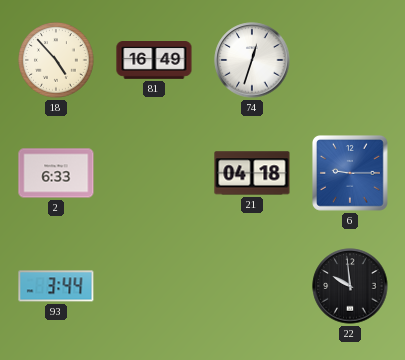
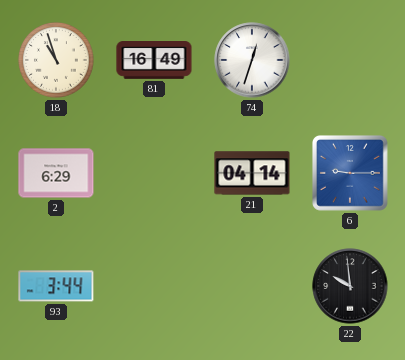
18: 4:53 -> 10:57
2: 6:33 -> 6:29
21: 04:18 -> 04:14
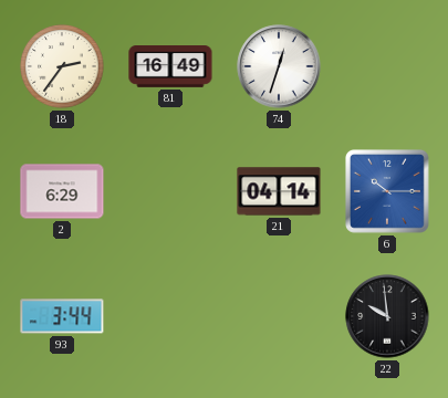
18: 10:57 -> 2:36
6: 9:15 -> 10:15
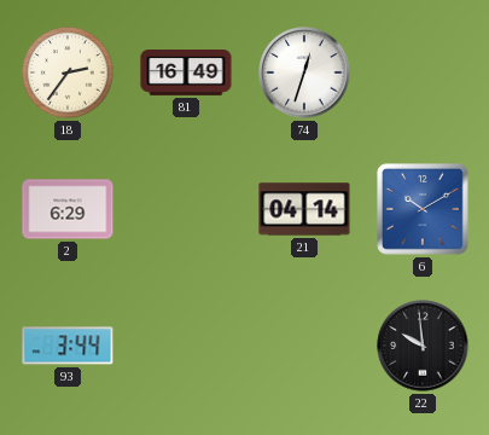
6: 10:15 -> 10:10
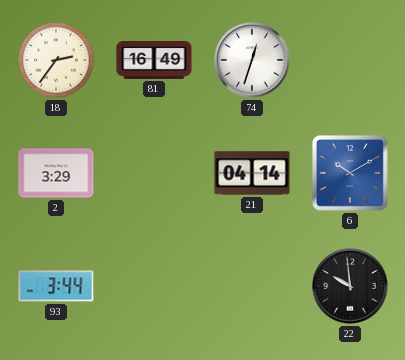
2: 6:29 -> 3:29
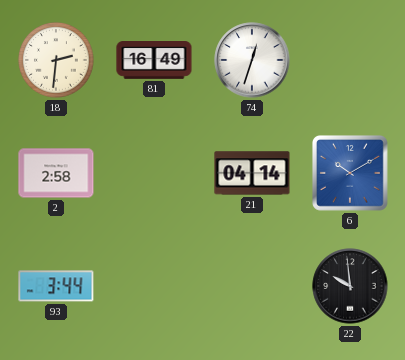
18: 2:36 -> 2:31
2: 3:29 -> 2:58
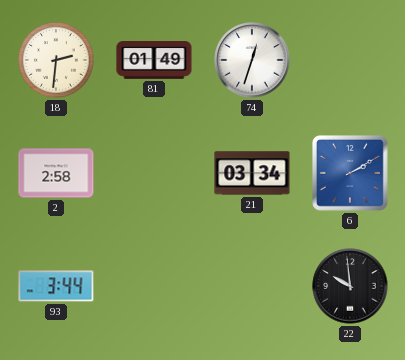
81: 16:49 -> 01:49
21: 04:14 -> 03:34
6: 10:10 -> 2:10
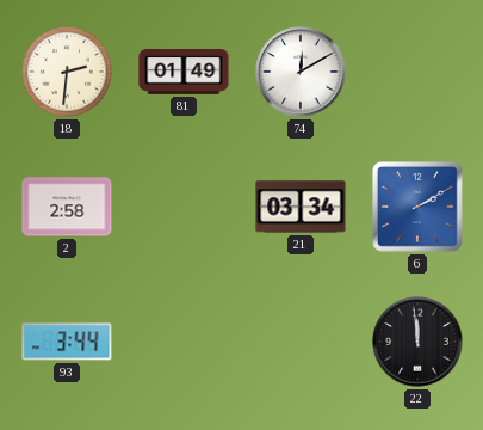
74: 12:33 -> 12:10
22: 9:59 -> 11:59
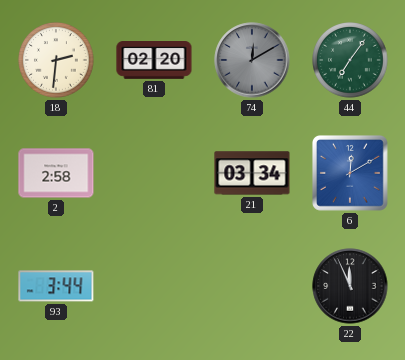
81: 01:49 -> 02:20
74 dial: white -> grey
44: none -> 7:06
6: 2:10 -> 12:10
22: 11:59 -> 11:56
